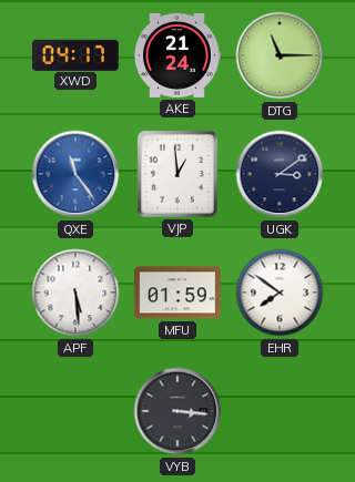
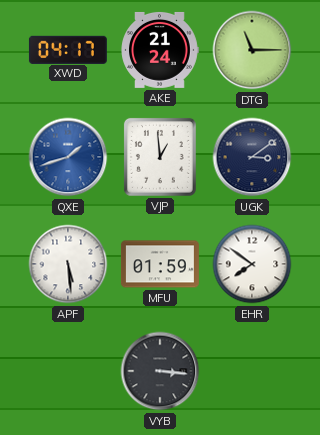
QXE: 11:24 -> 1:42
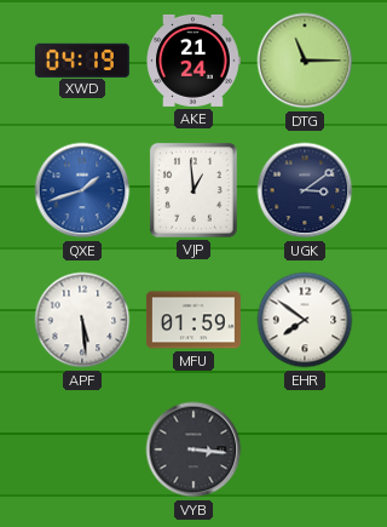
XWD: 04:17 -> 04:19
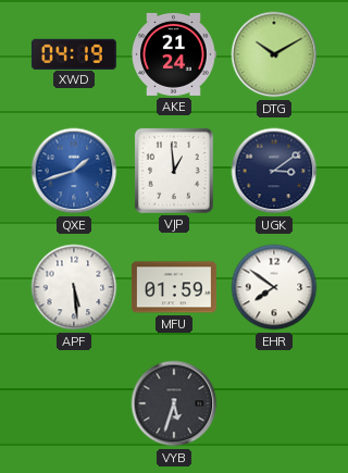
DTG: 11:15 -> 10:10
VYB: 3:16 -> 5:33
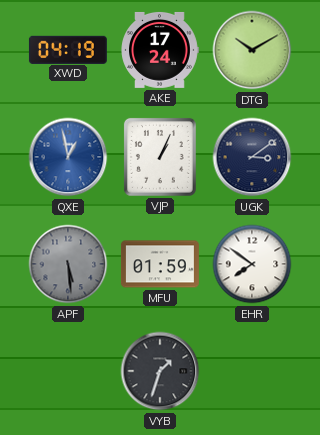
AKE: 21:24 -> 17:24
QXE: 1:42 -> 12:58
VJP: 12:59 -> 1:04
APF dial: white -> grey
VYB: 5:33 -> 1:33
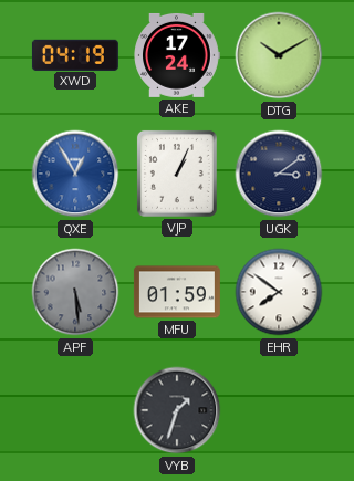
QXE: 12:58 -> 12:55
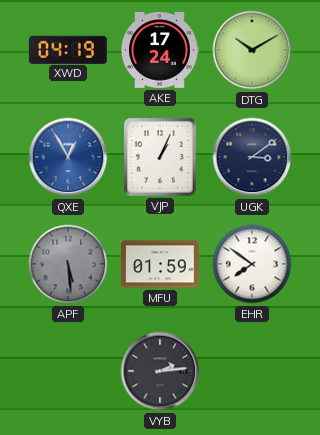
VYB: 1:33 -> 2:14
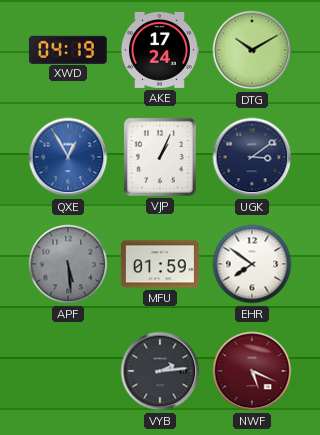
NWF: none -> 5:19
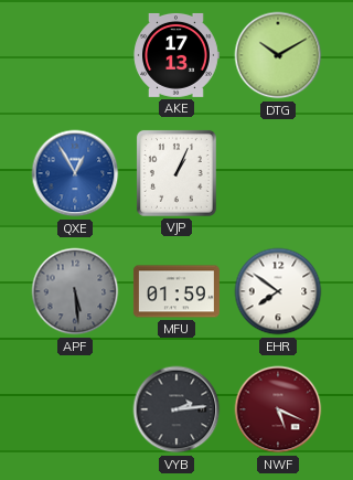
XWD: 04:19 -> none
AKE: 17:24 -> 17:13
UGK: 3:09 -> none
